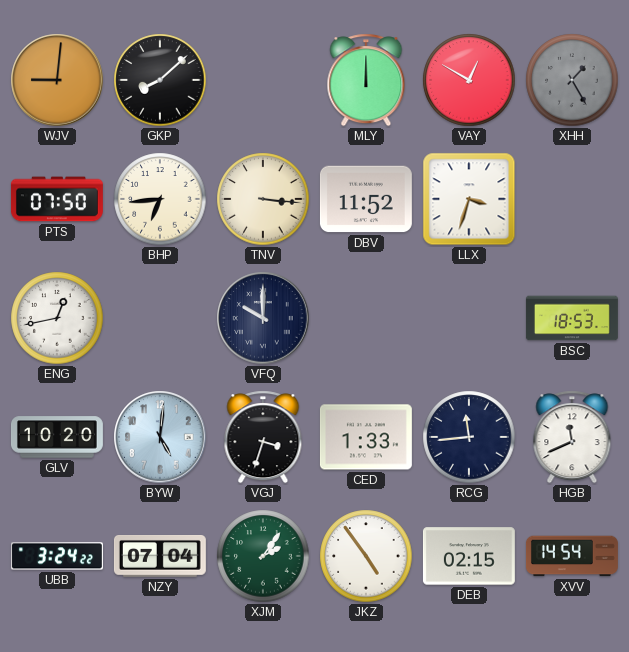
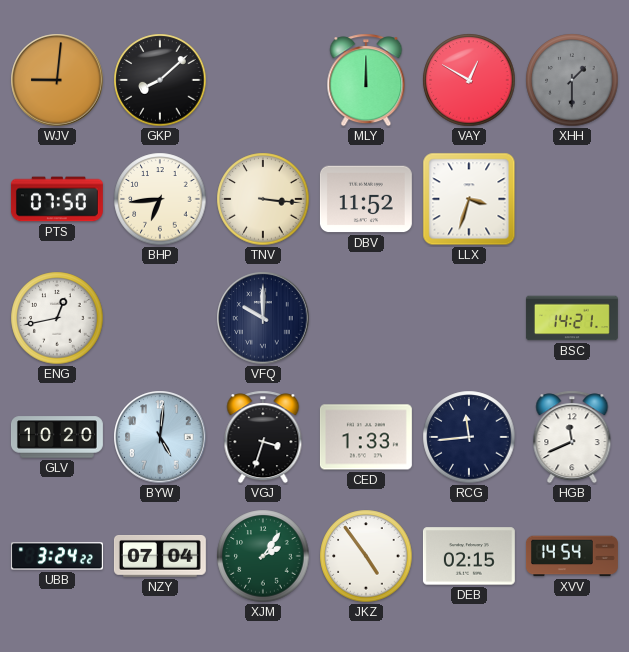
XHH: 1:25 -> 1:30
BSC: 18:53 -> 14:21
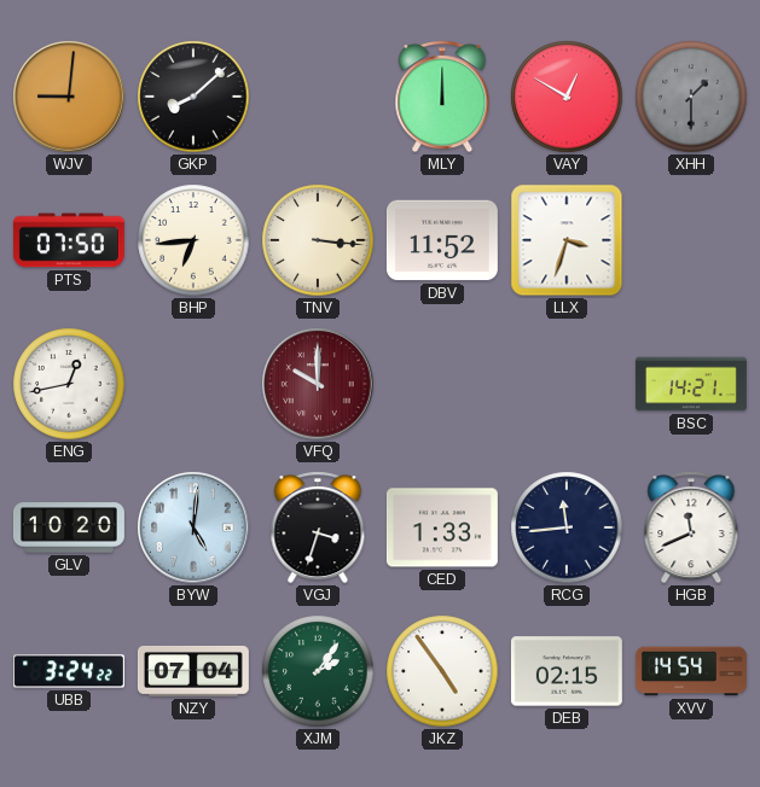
VFQ dial: navy -> burgundy
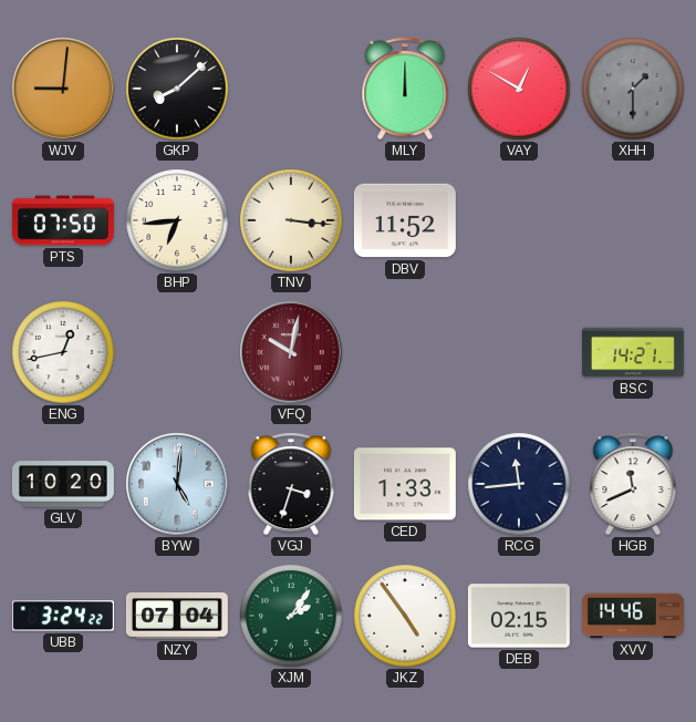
LLX: 3:33 -> none
VFQ: 10:00 -> 10:02
XVV: 14:54 -> 14:46
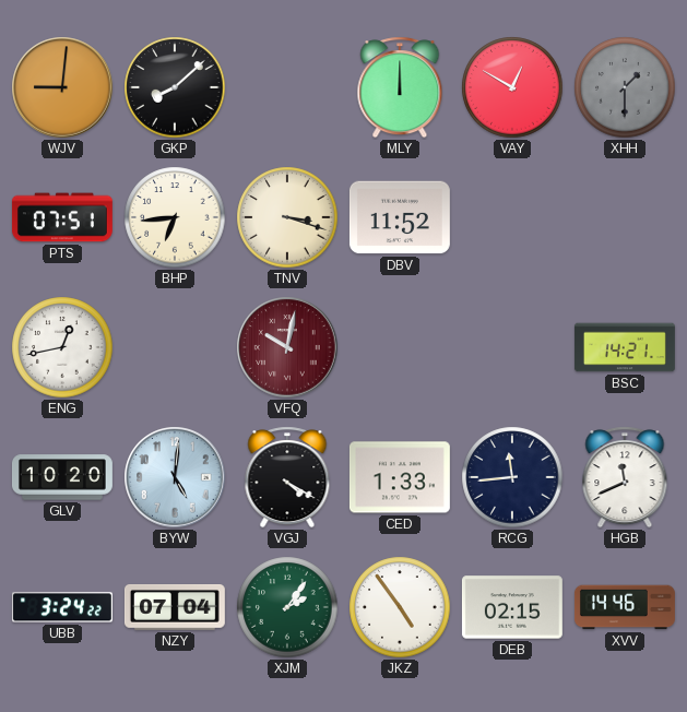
PTS: 07:50 -> 07:51
TNV: 3:16 -> 3:18
VGJ: 3:33 -> 4:20
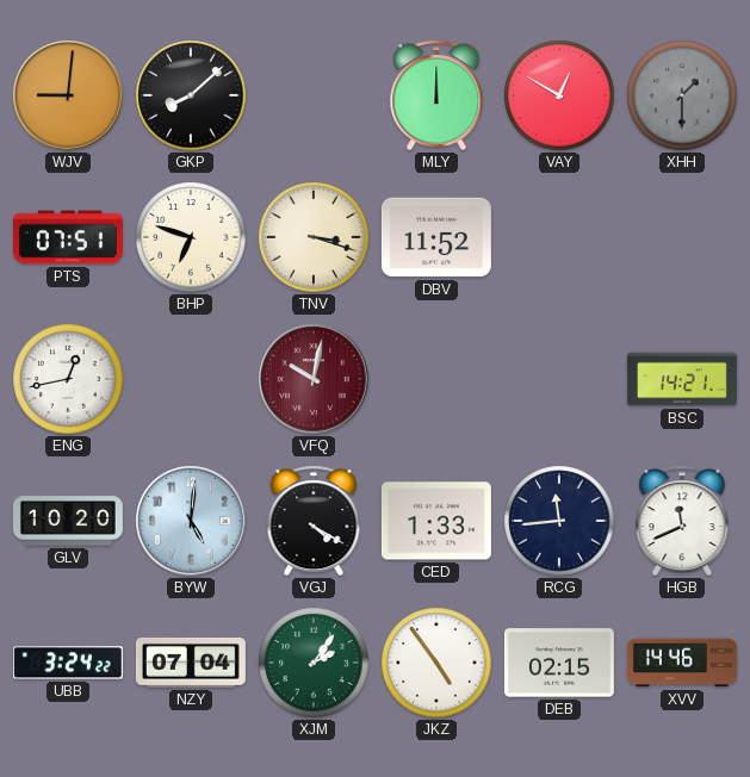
BHP: 6:44 -> 6:48
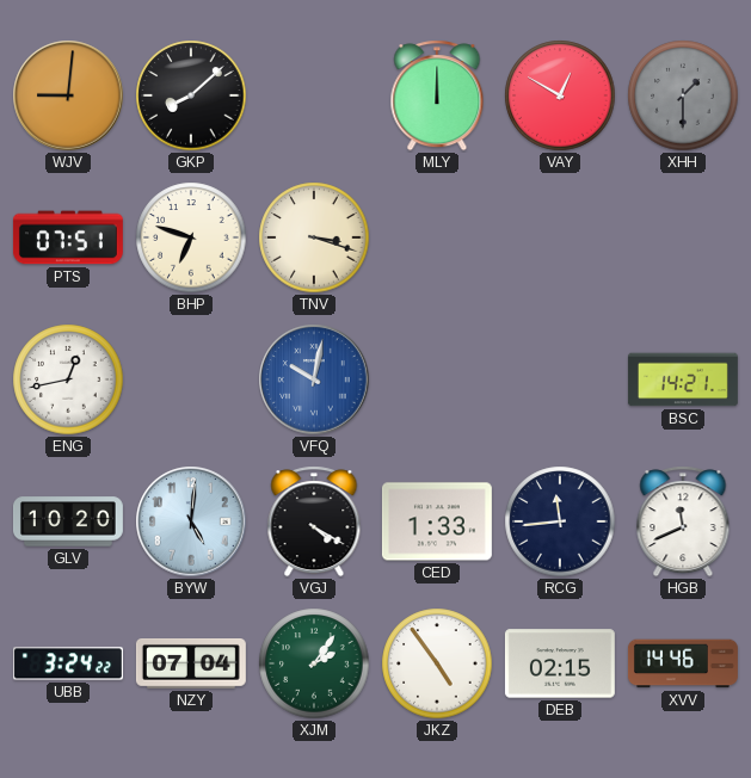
DBV: 11:52 -> none
VFQ dial: burgundy -> blue
